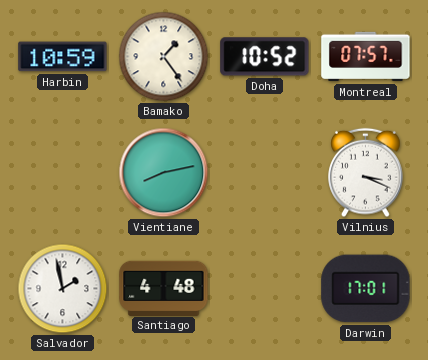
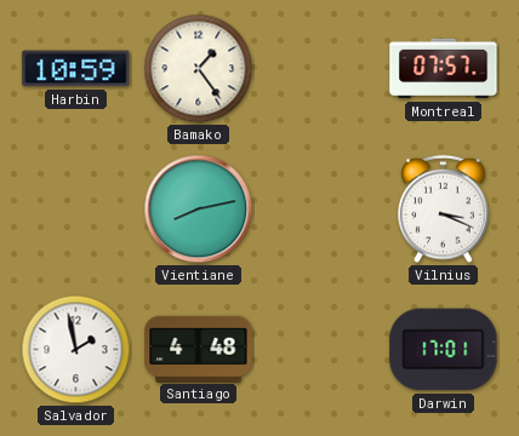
Doha: 10:52 -> none
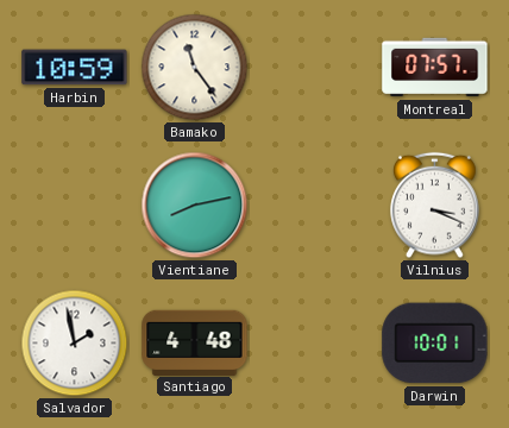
Bamako: 1:24 -> 11:24
Darwin: 17:01 -> 10:01
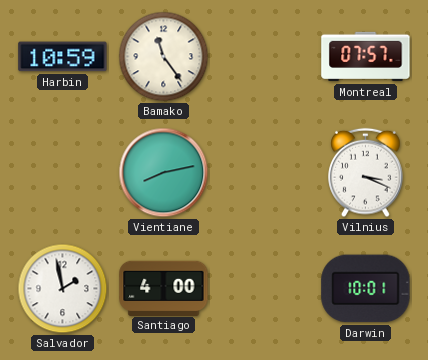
Santiago: 4:48 -> 4:00
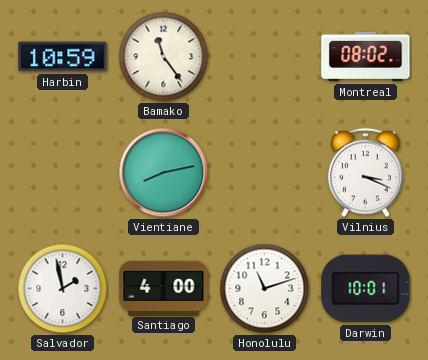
Montreal: 07:57 -> 08:02
Honolulu: none -> 11:12
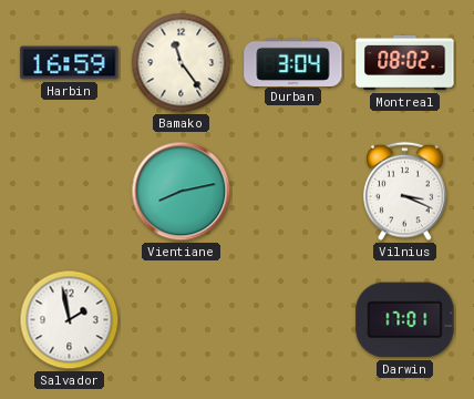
Harbin: 10:59 -> 16:59
Durban: none -> 3:04
Santiago: 4:00 -> none
Honolulu: 11:12 -> none
Darwin: 10:01 -> 17:01
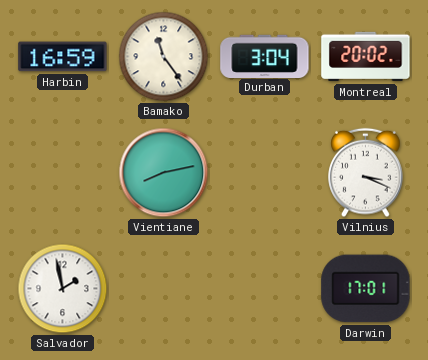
Montreal: 08:02 -> 20:02
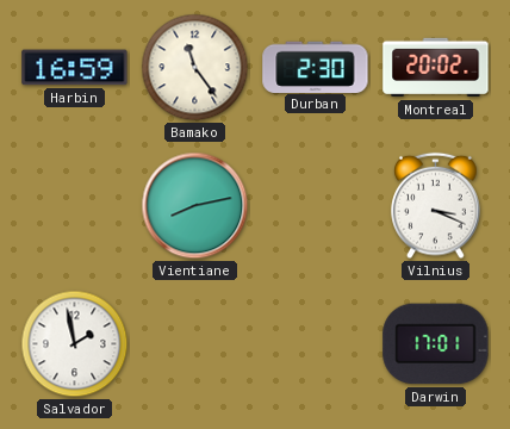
Durban: 3:04 -> 2:30
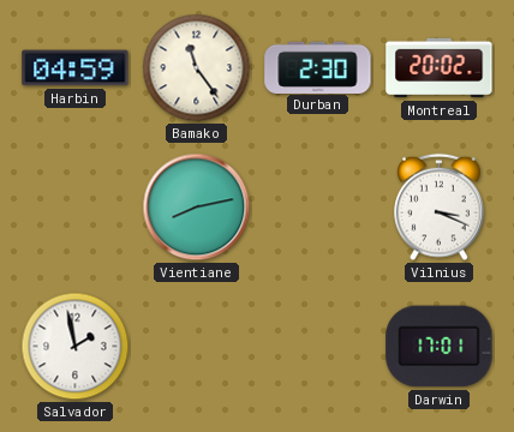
Harbin: 16:59 -> 04:59
